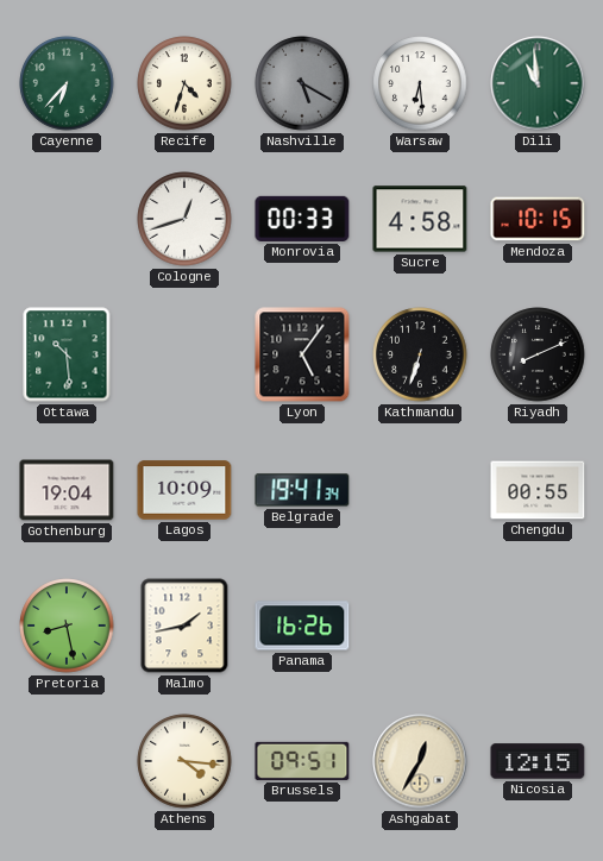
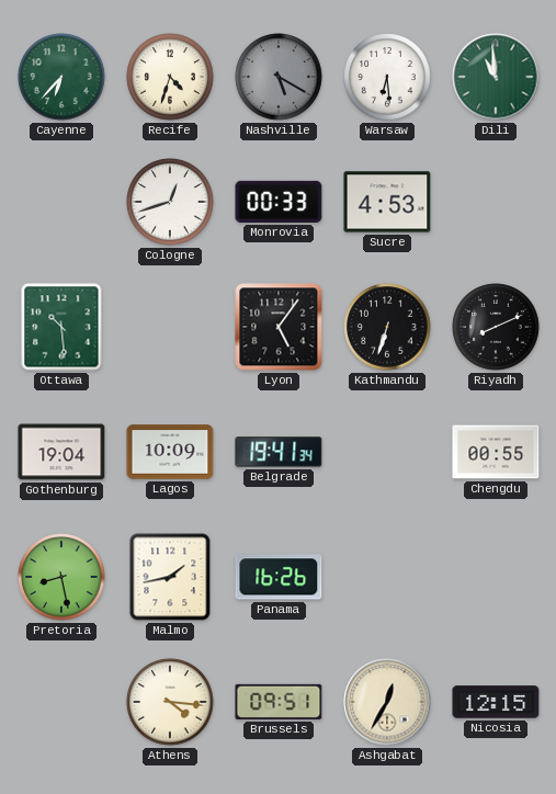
Sucre: 4:58 -> 4:53
Mendoza: 10:15 -> none
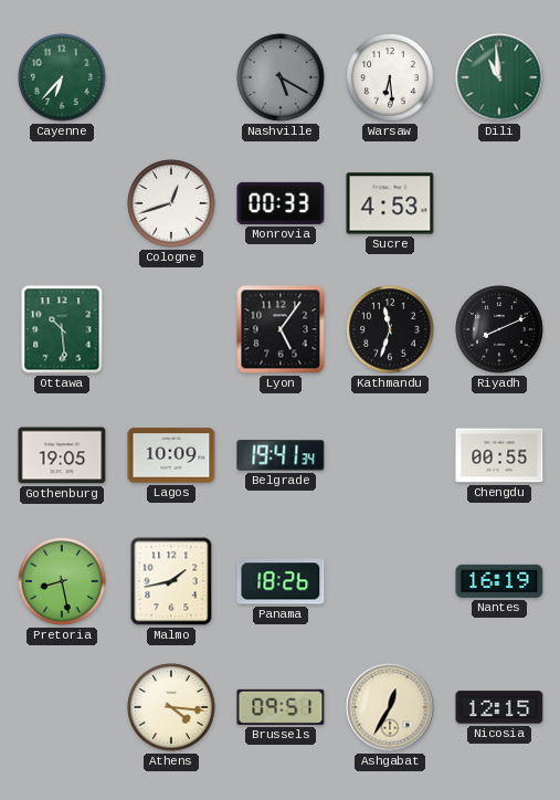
Recife: 4:33 -> none
Kathmandu: 6:33 -> 11:33
Gothenburg: 19:04 -> 19:05
Panama: 16:26 -> 18:26
Nantes: none -> 16:19
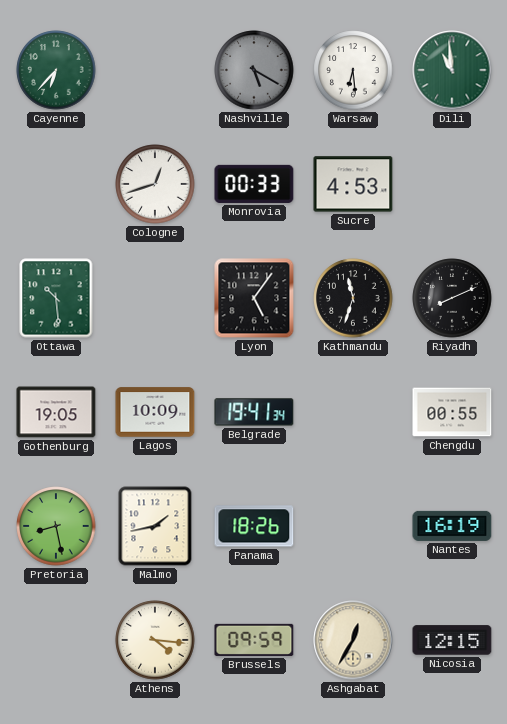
Brussels: 09:51 -> 09:59
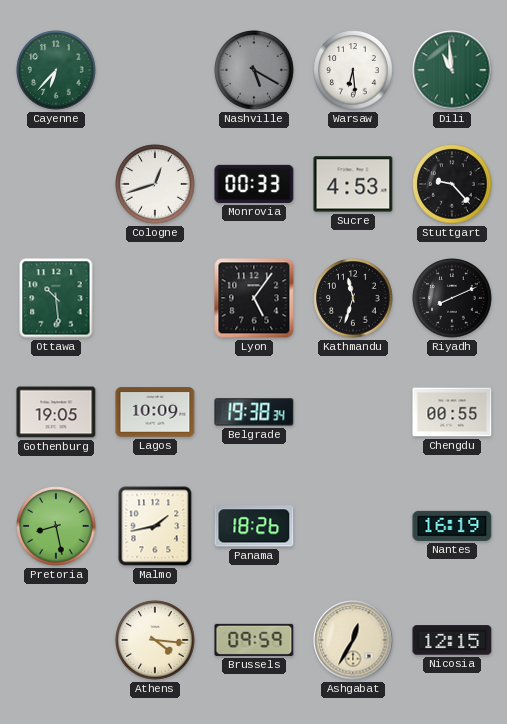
Stuttgart: none -> 9:23
Belgrade: 19:41 -> 19:38
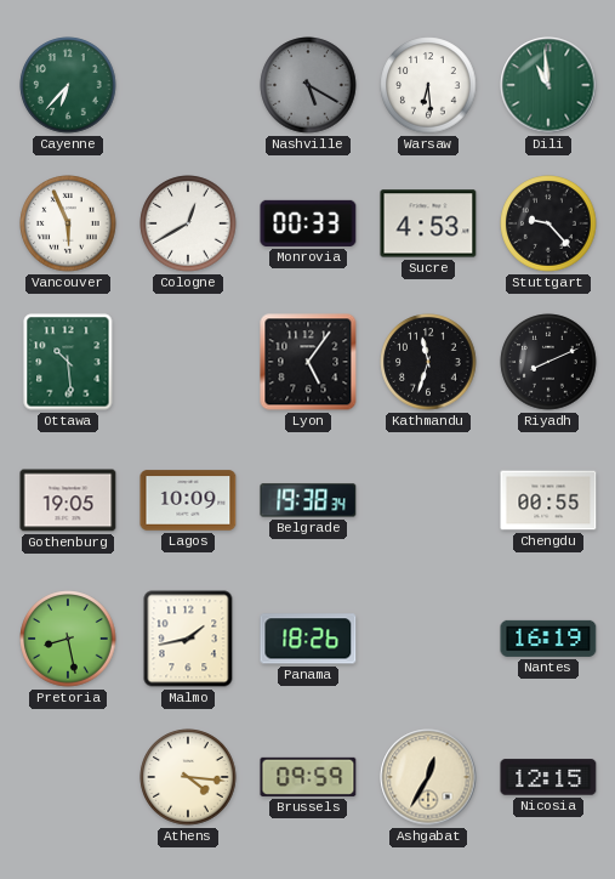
Vancouver: none -> 5:56
Cologne: 12:42 -> 12:40
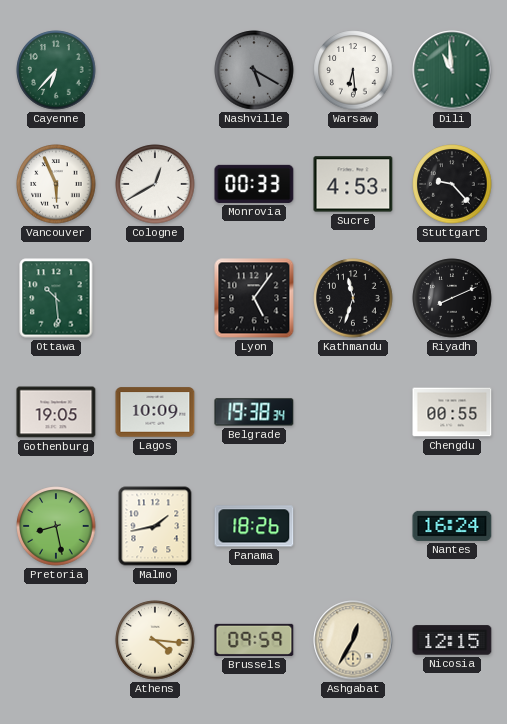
Nantes: 16:19 -> 16:24
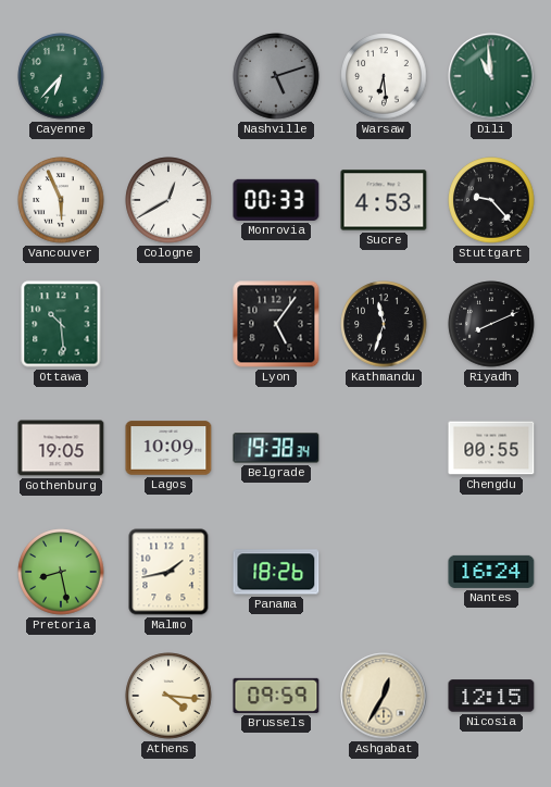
Nashville: 5:20 -> 5:12
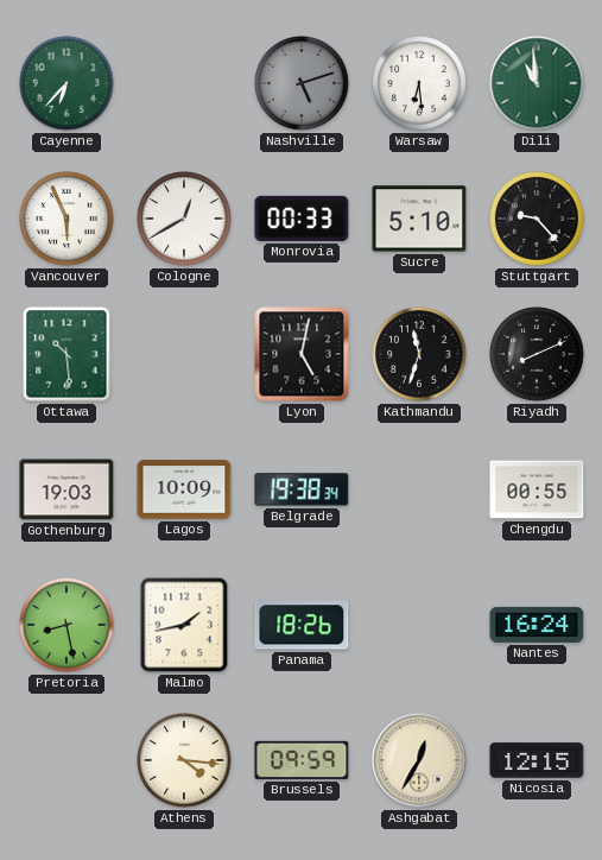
Sucre: 4:53 -> 5:10
Lyon: 5:06 -> 5:02
Gothenburg: 19:05 -> 19:03
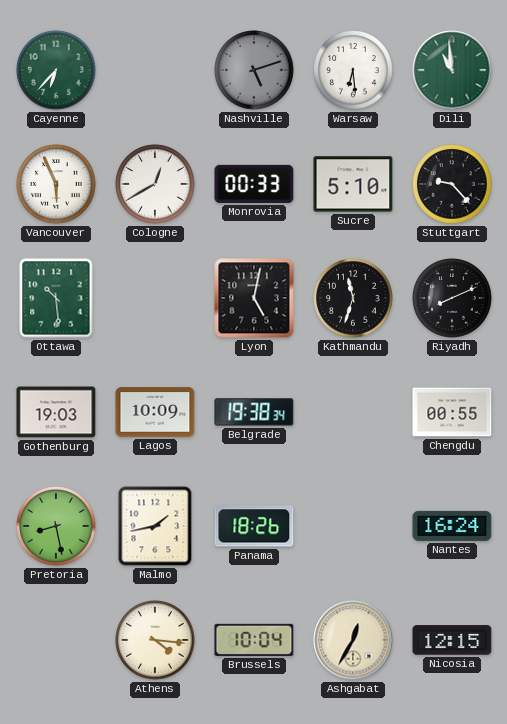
Brussels: 09:59 -> 10:04
